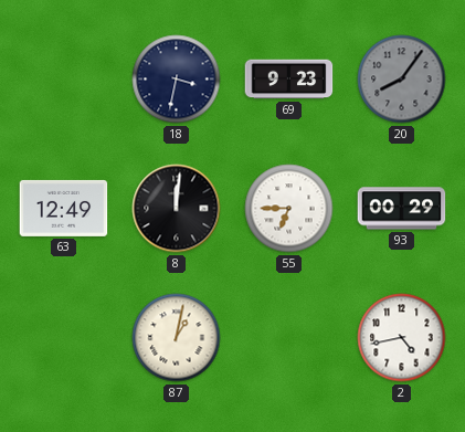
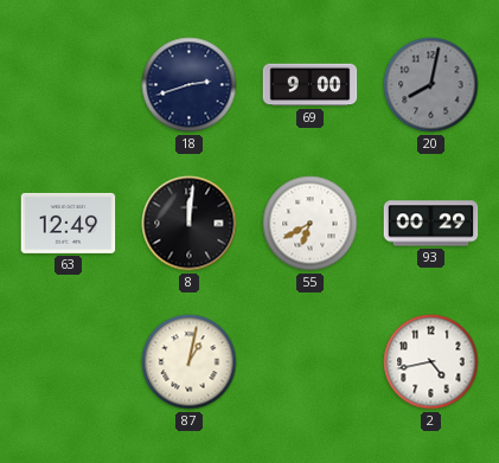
18: 3:32 -> 2:42
69: 9:23 -> 9:00
20: 8:06 -> 8:02
55: 6:45 -> 6:40
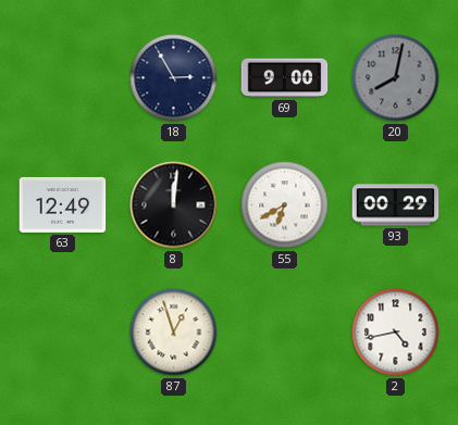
18: 2:42 -> 2:55
87: 1:02 -> 12:57
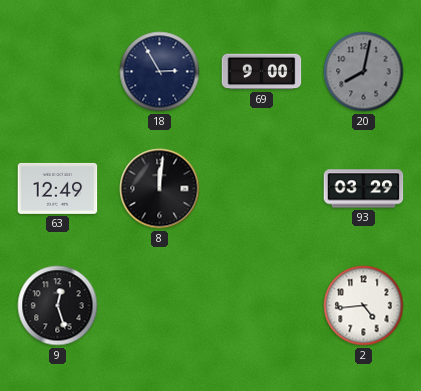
55: 6:40 -> none
93: 00:29 -> 03:29
9: none -> 12:27
87: 12:57 -> none
2: 4:43 -> 4:44
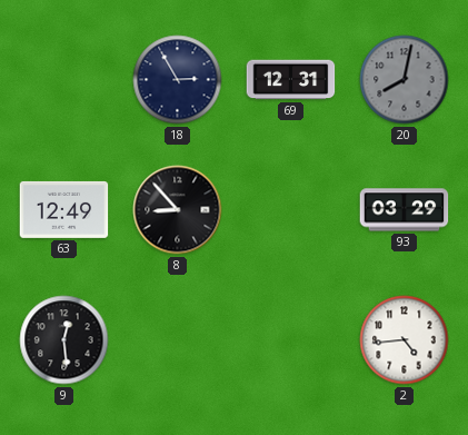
69: 9:00 -> 12:31
8: 12:01 -> 8:53
9: 12:27 -> 12:29
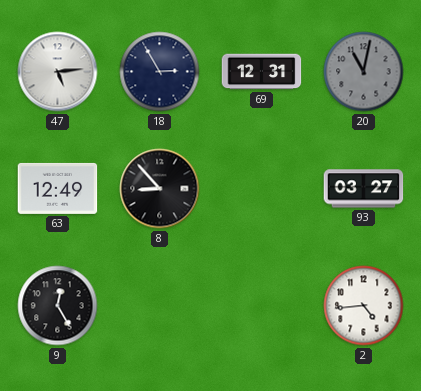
47: none -> 5:14
20: 8:02 -> 11:02
93: 03:29 -> 03:27
9: 12:29 -> 12:25
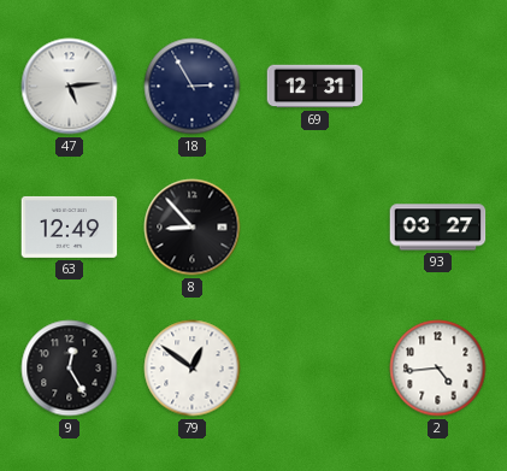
20: 11:02 -> none
79: none -> 12:51
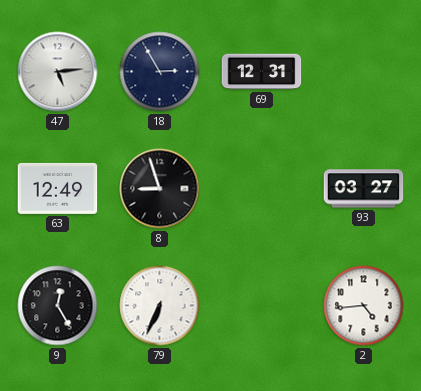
8: 8:53 -> 8:57
79: 12:51 -> 6:34
